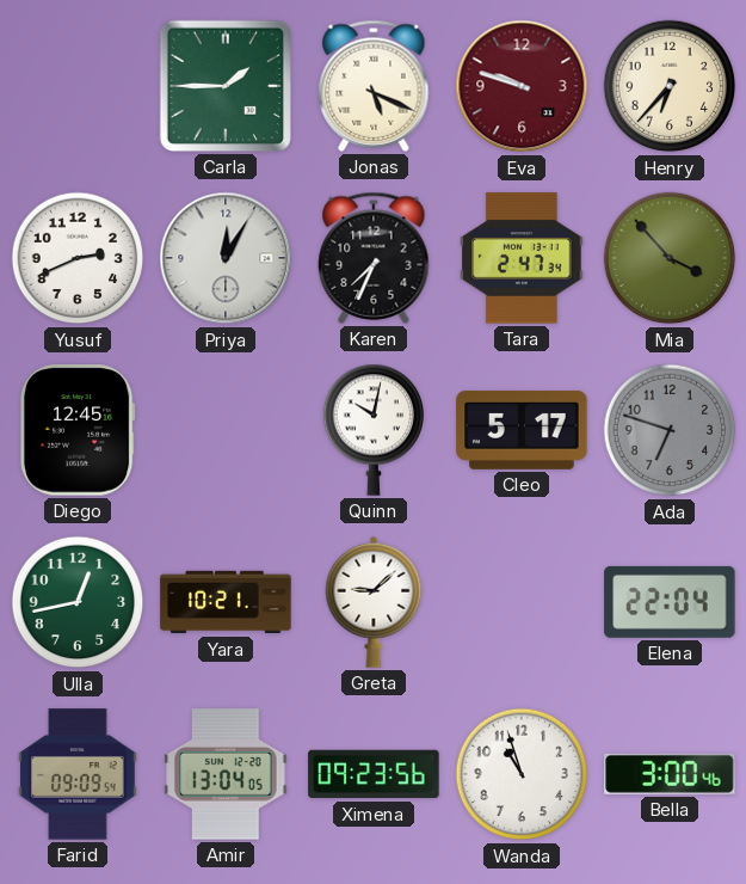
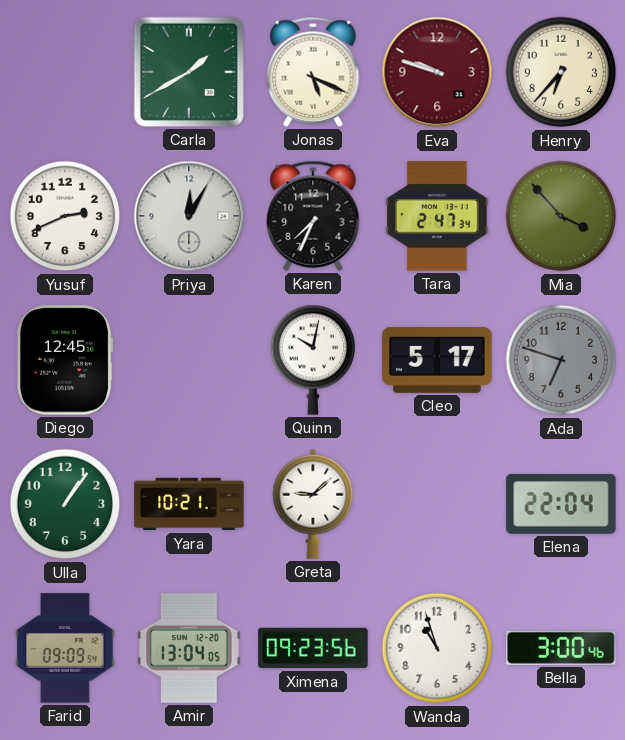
Carla: 1:45 -> 1:40
Ulla: 12:43 -> 1:06
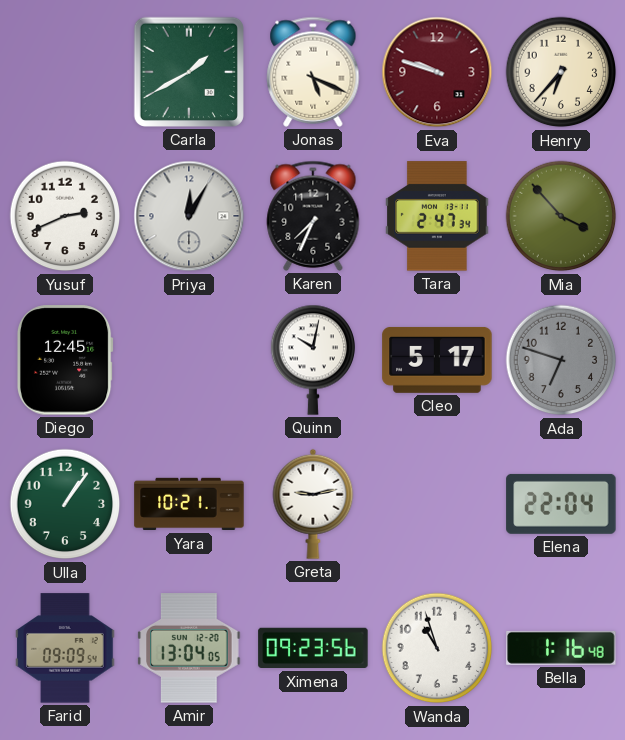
Greta: 9:08 -> 9:13
Bella: 3:00 -> 1:16
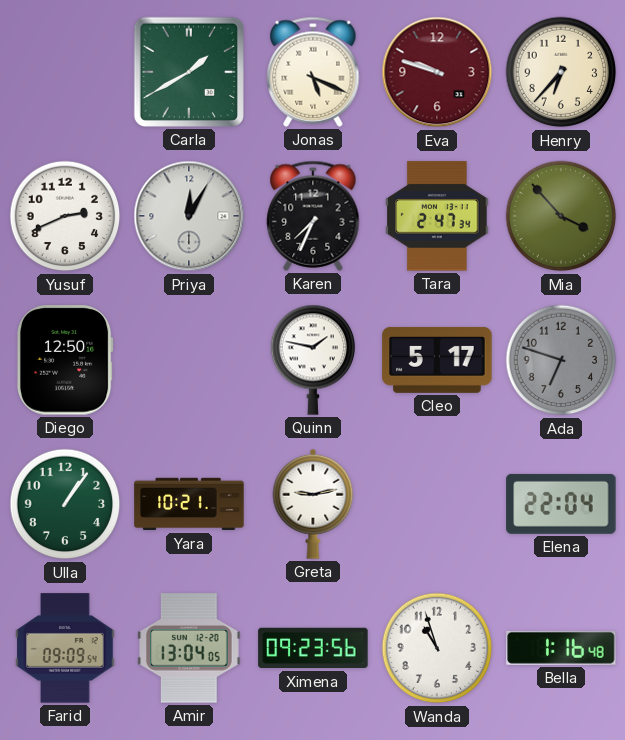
Diego: 12:45 -> 12:50
Quinn: 10:02 -> 1:47
